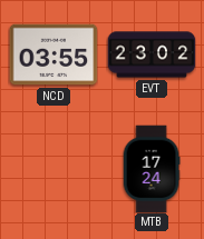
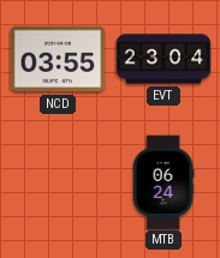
EVT: 23:02 -> 23:04
MTB: 17:24 -> 06:24
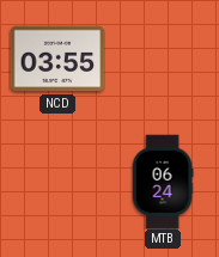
EVT: 23:04 -> none
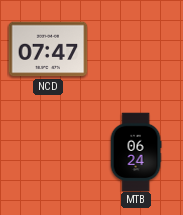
NCD: 03:55 -> 07:47
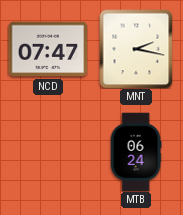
MNT: none -> 2:17
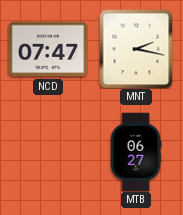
MTB: 06:24 -> 06:27
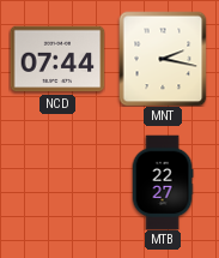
NCD: 07:47 -> 07:44
MTB: 06:27 -> 22:27
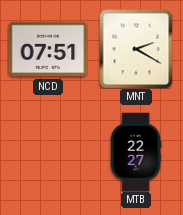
NCD: 07:44 -> 07:51
MNT: 2:17 -> 2:20
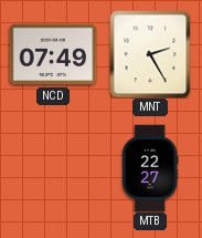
NCD: 07:51 -> 07:49
MNT: 2:20 -> 2:25
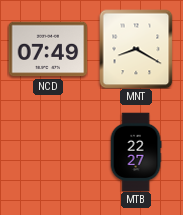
MNT: 2:25 -> 8:20
